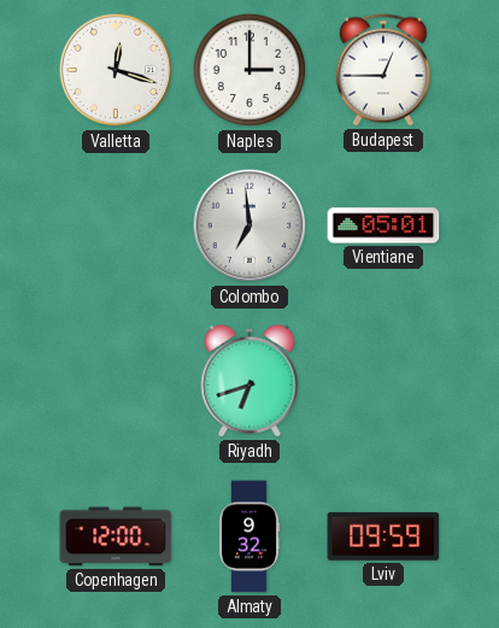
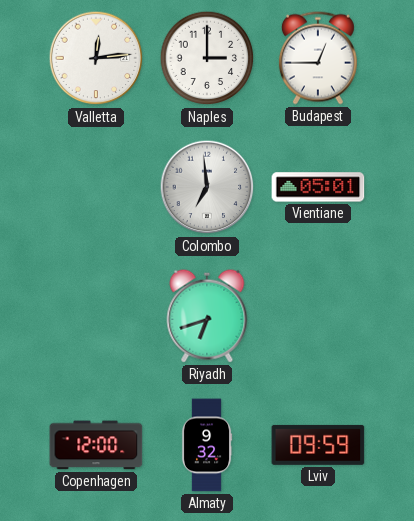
Valletta: 12:18 -> 12:14
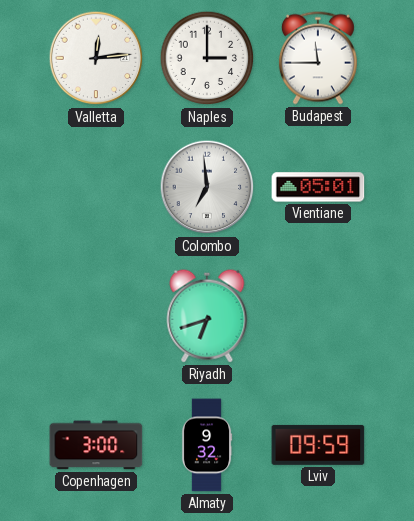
Budapest: 12:45 -> 11:45
Copenhagen: 12:00 -> 3:00
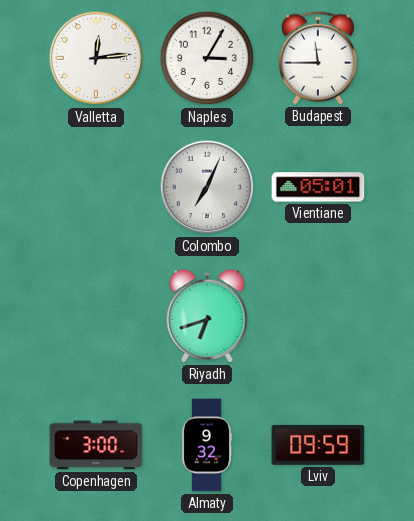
Naples: 3:00 -> 3:05
Colombo: 6:59 -> 7:04
